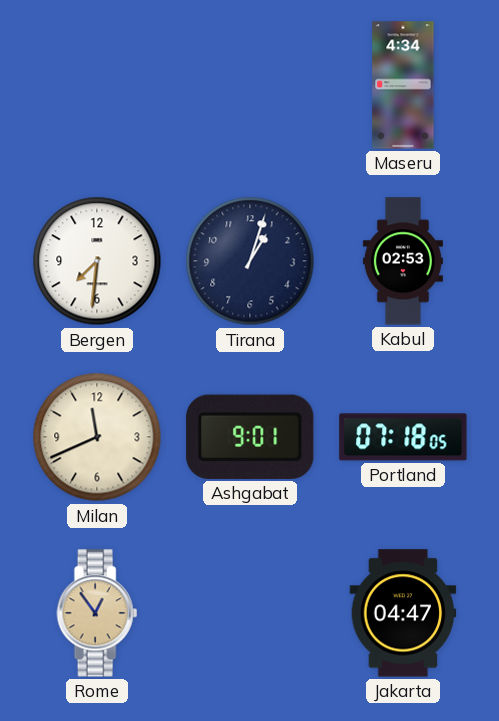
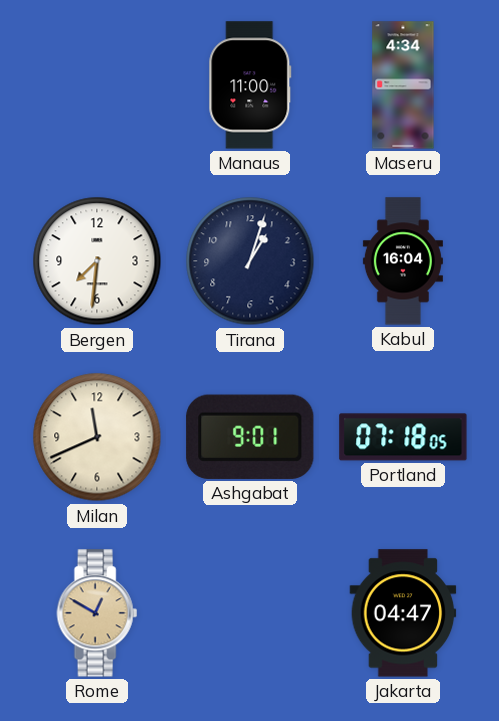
Manaus: none -> 11:00
Kabul: 02:53 -> 16:04
Rome: 12:54 -> 12:50
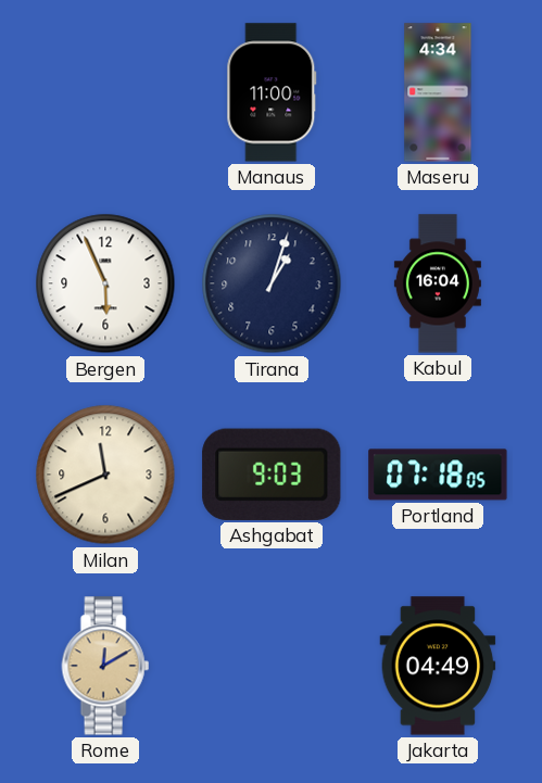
Bergen: 7:31 -> 5:56
Ashgabat: 9:01 -> 9:03
Rome: 12:50 -> 12:10
Jakarta: 04:47 -> 04:49
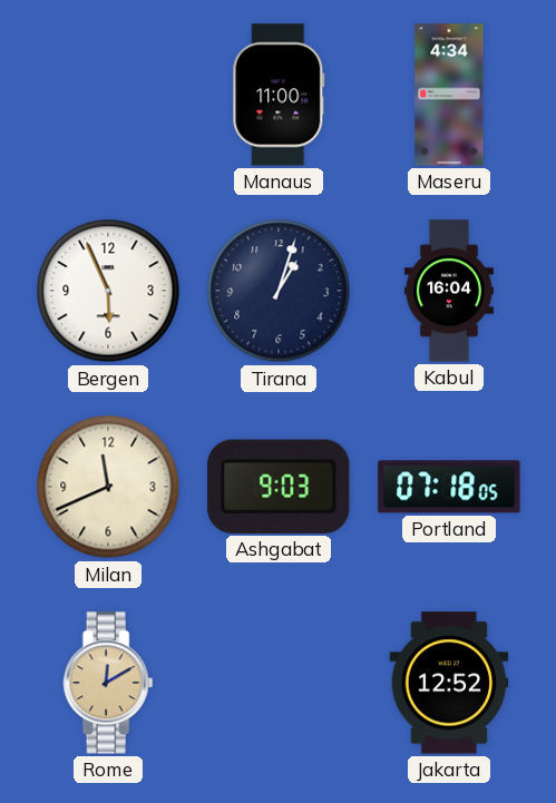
Jakarta: 04:49 -> 12:52
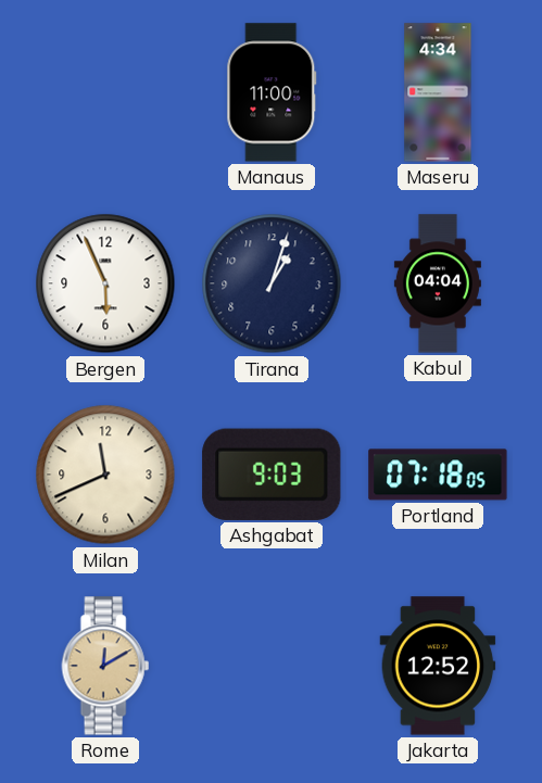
Kabul: 16:04 -> 04:04
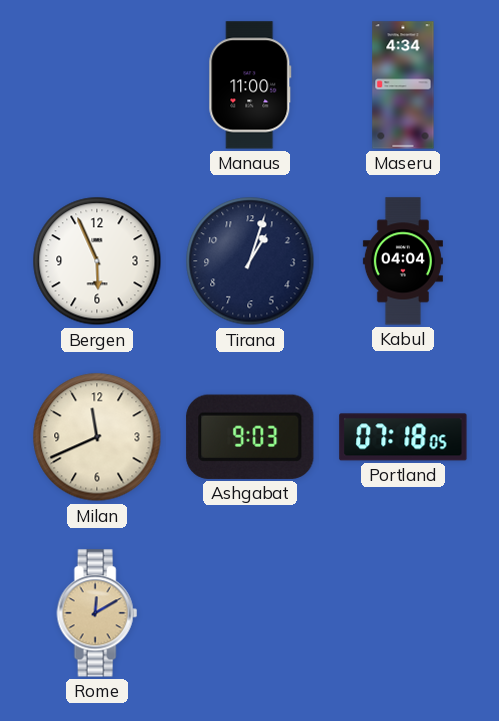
Jakarta: 12:52 -> none
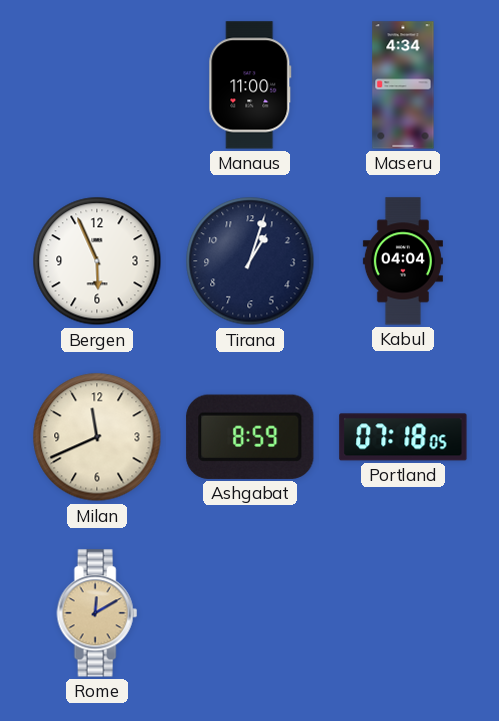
Ashgabat: 9:03 -> 8:59
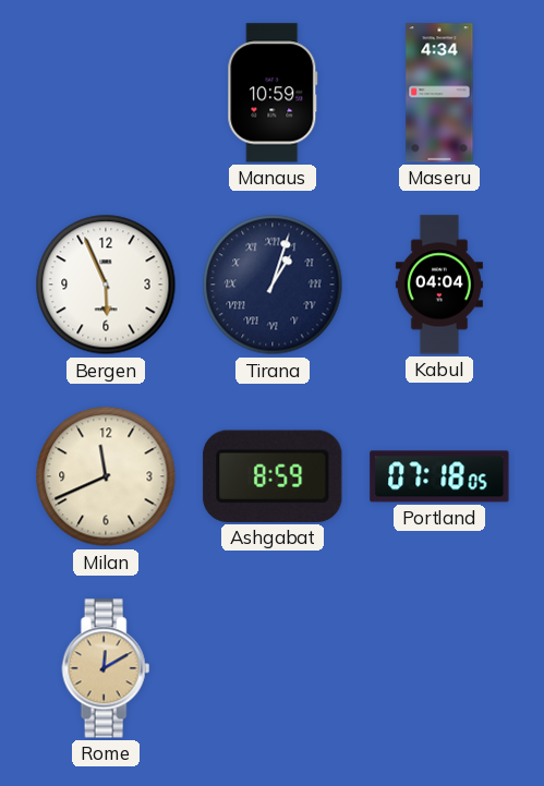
Manaus: 11:00 -> 10:59
Tirana numerals: Arabic -> Roman
